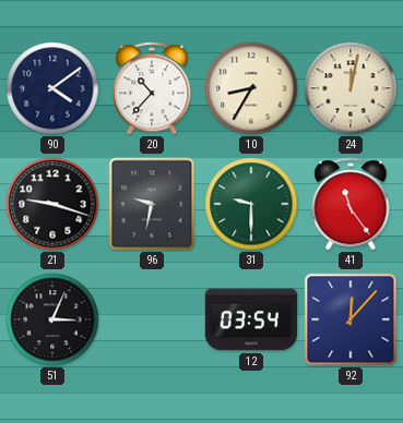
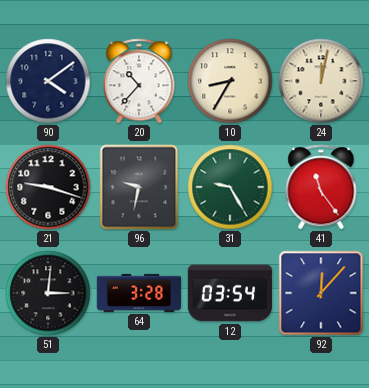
31: 9:30 -> 9:25
51: 3:04 -> 3:01
64: none -> 3:28
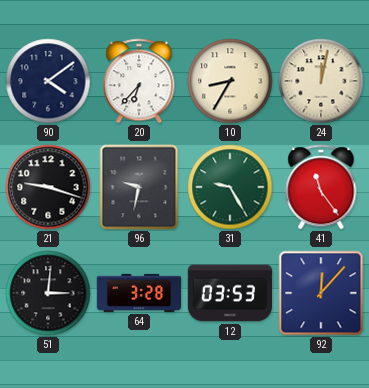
20: 10:37 -> 6:37
12: 03:54 -> 03:53
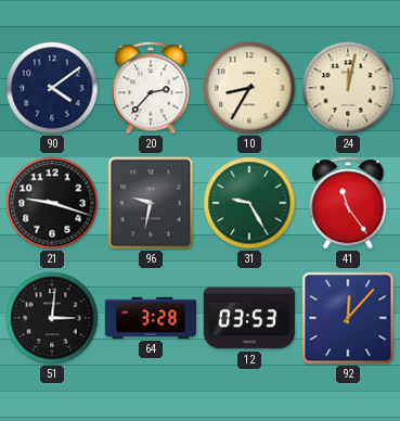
20: 6:37 -> 2:37
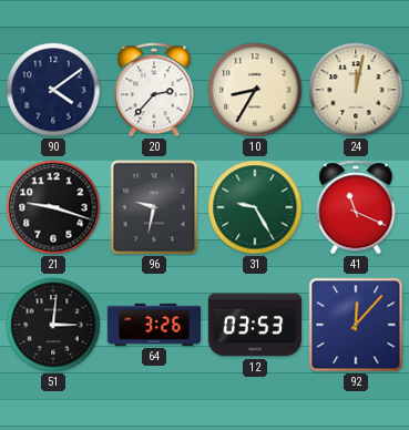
41: 11:24 -> 11:19
64: 3:28 -> 3:26
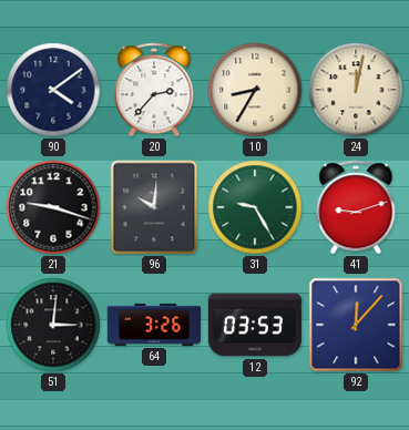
96: 9:32 -> 10:01
41: 11:19 -> 9:12
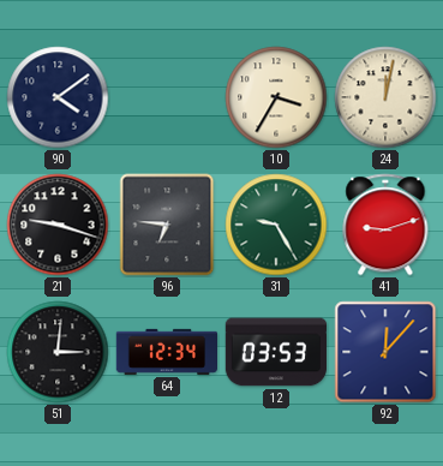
20: 2:37 -> none
10: 8:35 -> 3:35
96: 10:01 -> 6:46
64: 3:26 -> 12:34
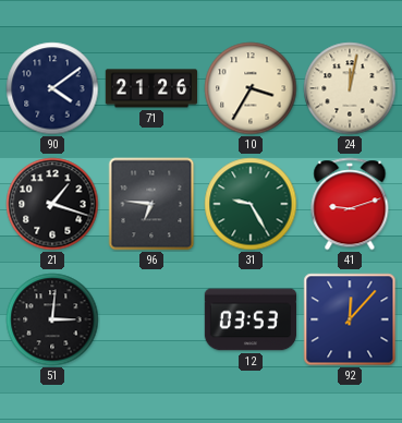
71: none -> 21:26
21: 9:18 -> 1:18
64: 12:34 -> none
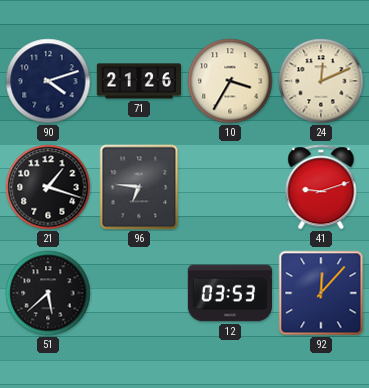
90: 4:09 -> 4:12
24: 12:02 -> 12:11
31: 9:25 -> none
51: 3:01 -> 5:38
